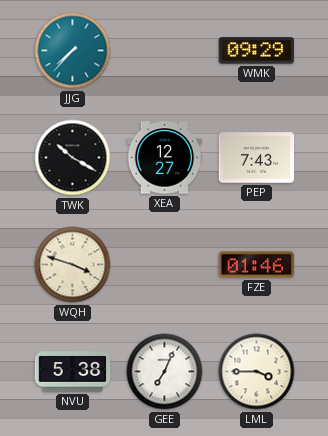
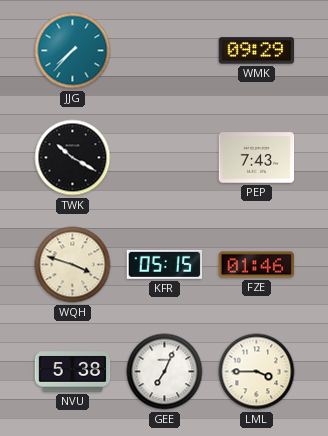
XEA: 12:27 -> none
KFR: none -> 05:15
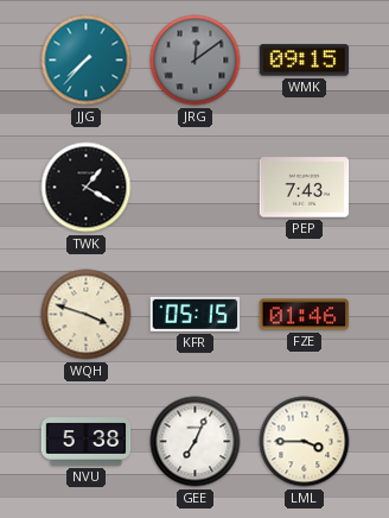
JRG: none -> 12:09
WMK: 09:29 -> 09:15
TWK: 10:20 -> 1:20
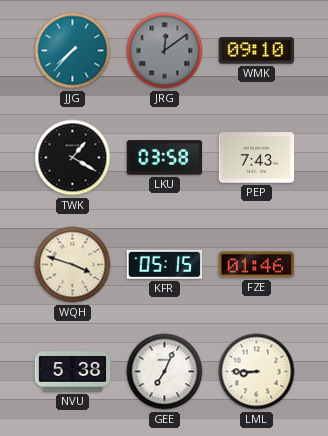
WMK: 09:15 -> 09:10
LKU: none -> 03:58
LML: 3:45 -> 8:45
